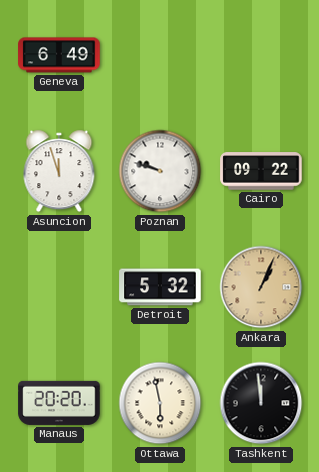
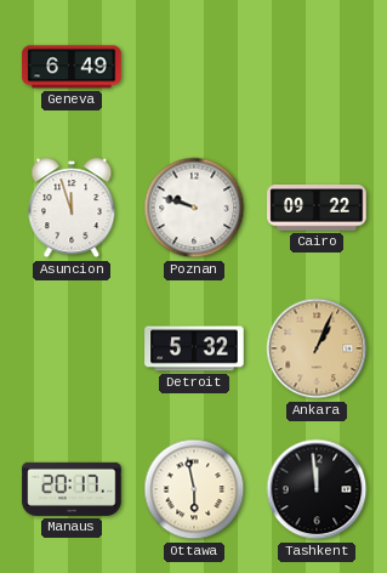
Manaus: 20:20 -> 20:17
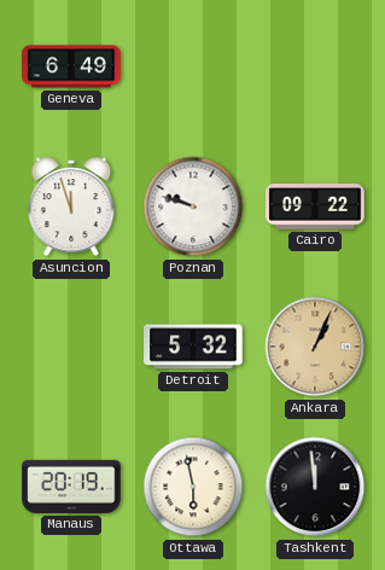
Manaus: 20:17 -> 20:19
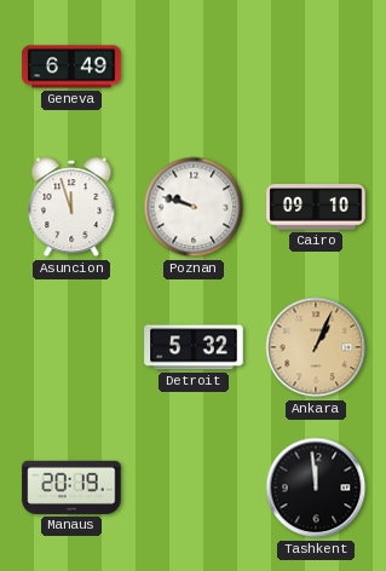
Cairo: 09:22 -> 09:10
Ottawa: 5:58 -> none
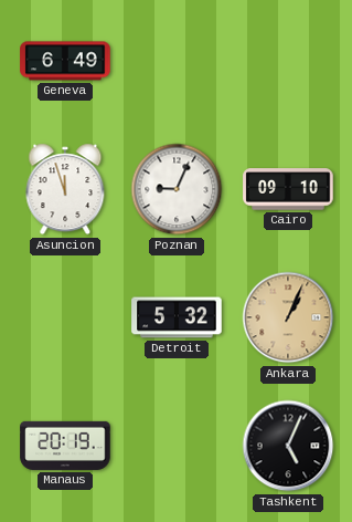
Poznan: 9:48 -> 9:04
Tashkent: 11:59 -> 5:04
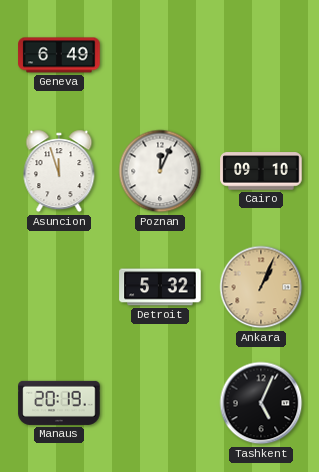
Poznan: 9:04 -> 12:04
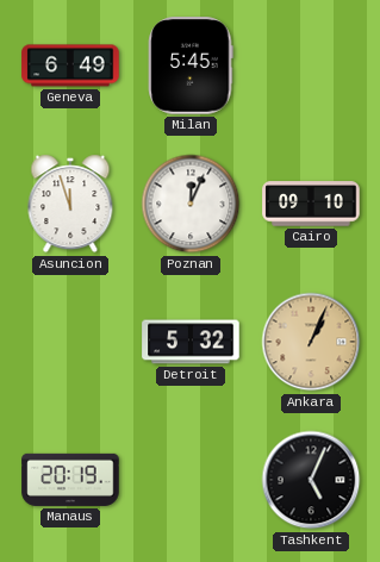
Milan: none -> 5:45
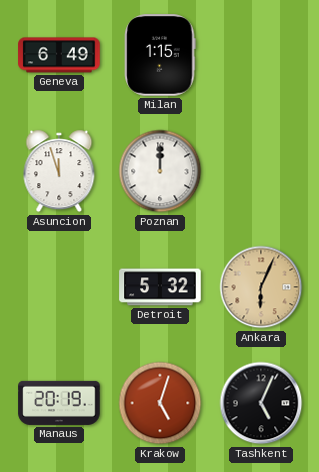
Milan: 5:45 -> 1:15
Poznan: 12:04 -> 12:00
Cairo: 09:10 -> none
Ankara: 1:04 -> 6:04
Krakow: none -> 5:03
